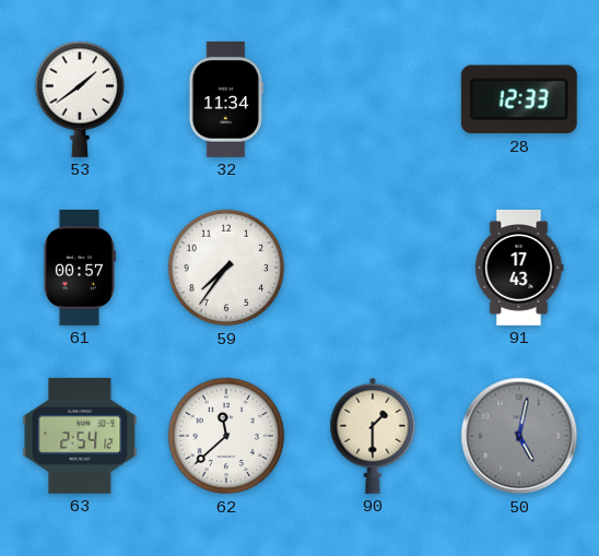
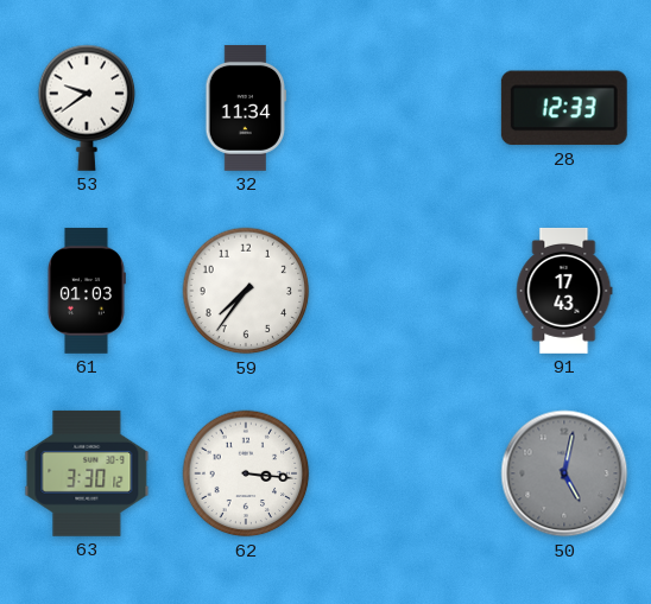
53: 1:39 -> 9:39
61: 00:57 -> 01:03
63: 2:54 -> 3:30
62: 11:38 -> 3:16
90: 1:30 -> none
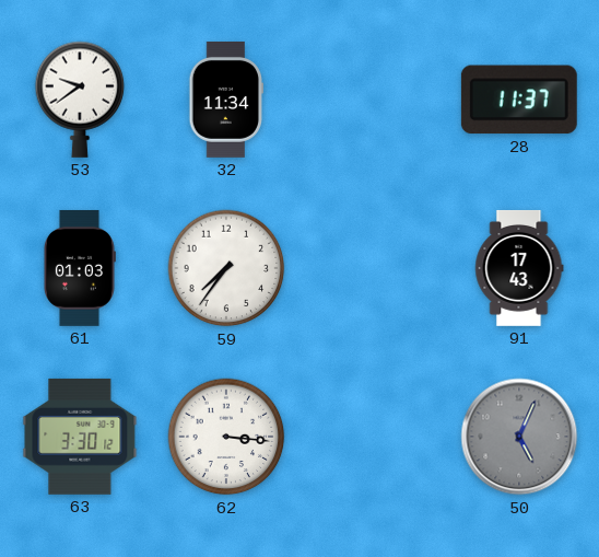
28: 12:33 -> 11:37
50: 5:02 -> 5:04
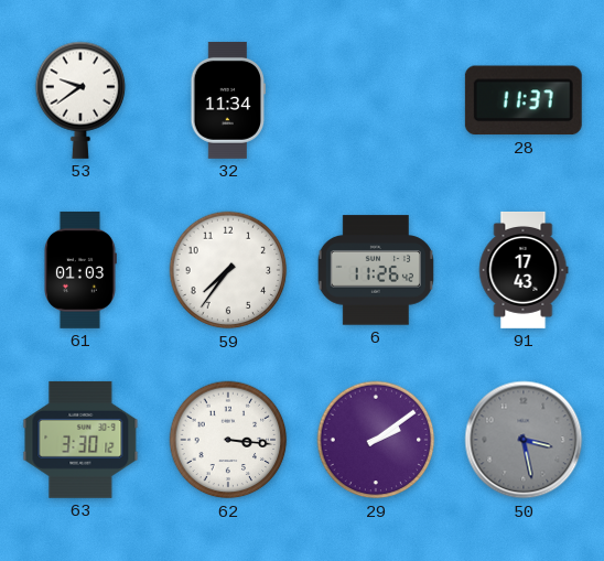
6: none -> 11:26
29: none -> 2:09
50: 5:04 -> 3:28
